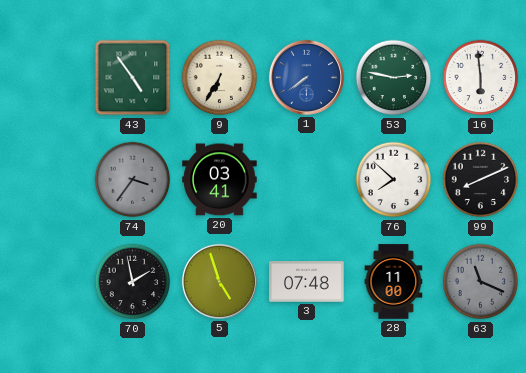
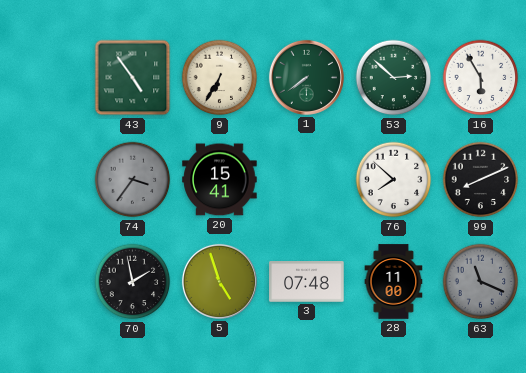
1 dial: blue -> green
53: 2:47 -> 2:52
16: 5:59 -> 5:55
20: 03:41 -> 15:41
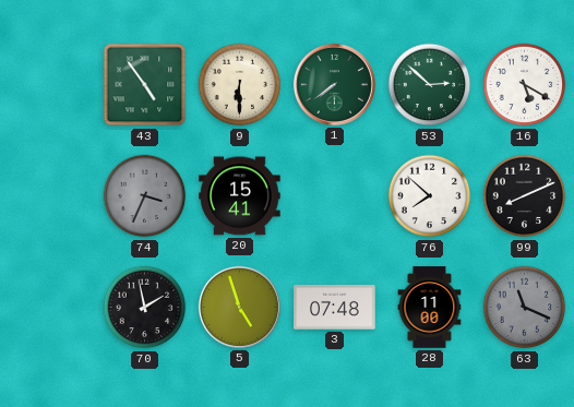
9: 6:35 -> 6:30
16: 5:55 -> 5:20
74: 3:36 -> 3:34
